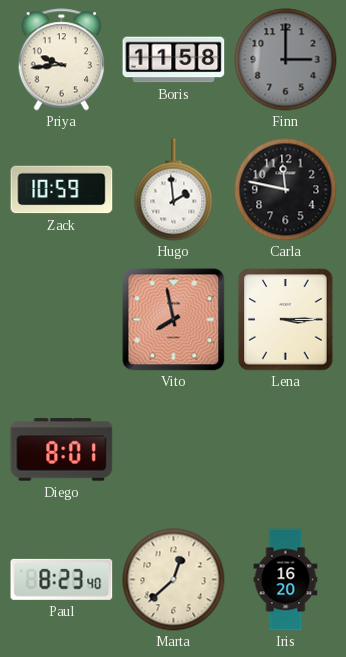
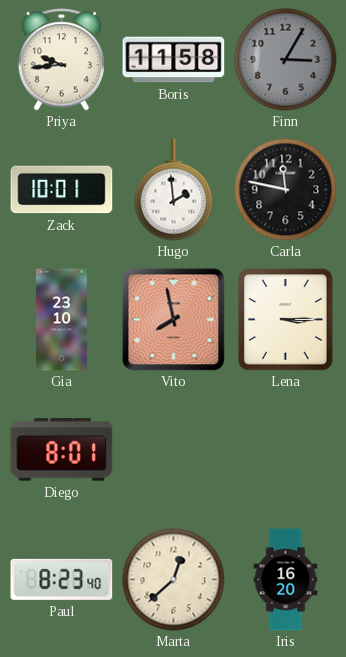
Finn: 3:00 -> 3:05
Zack: 10:59 -> 10:01
Gia: none -> 23:10
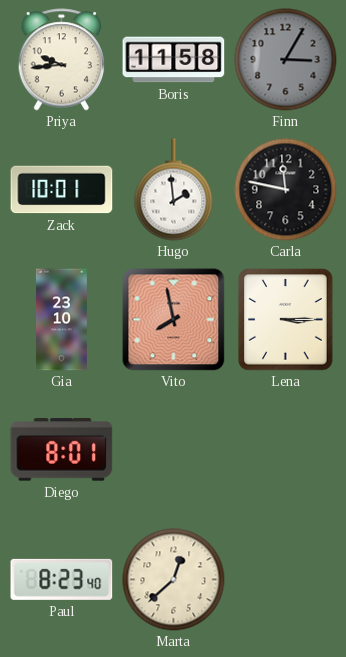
Iris: 16:20 -> none
